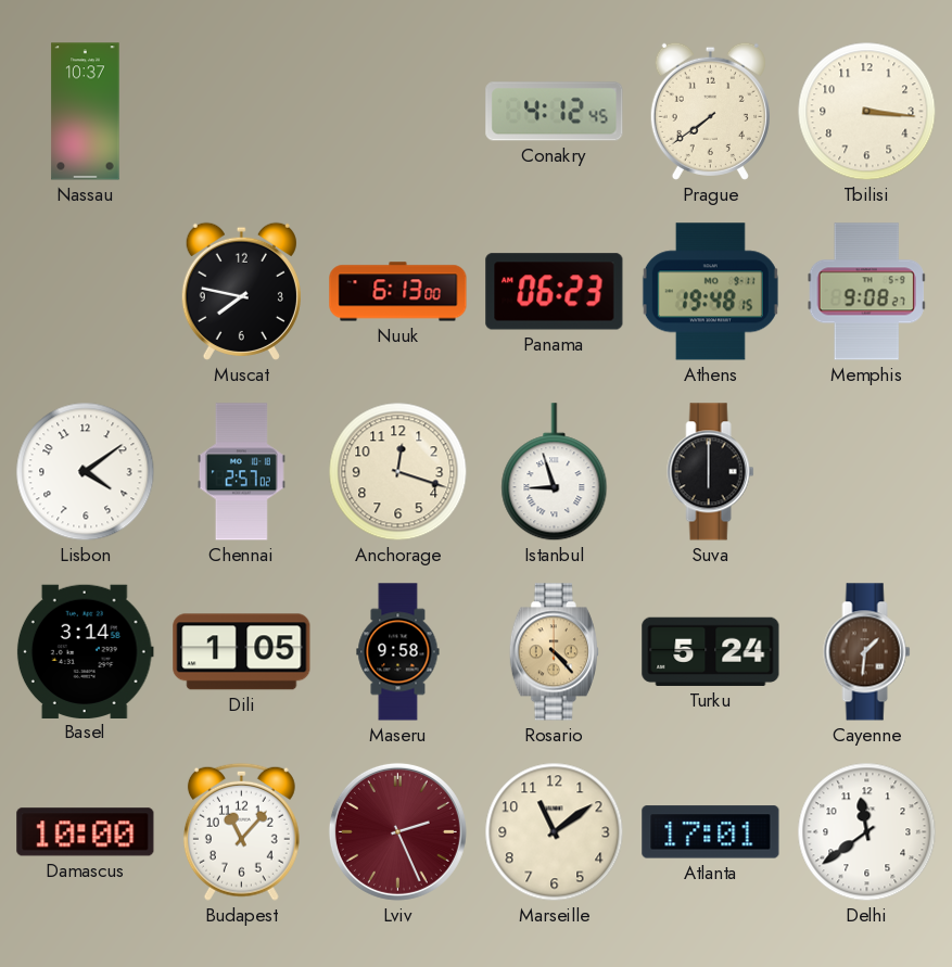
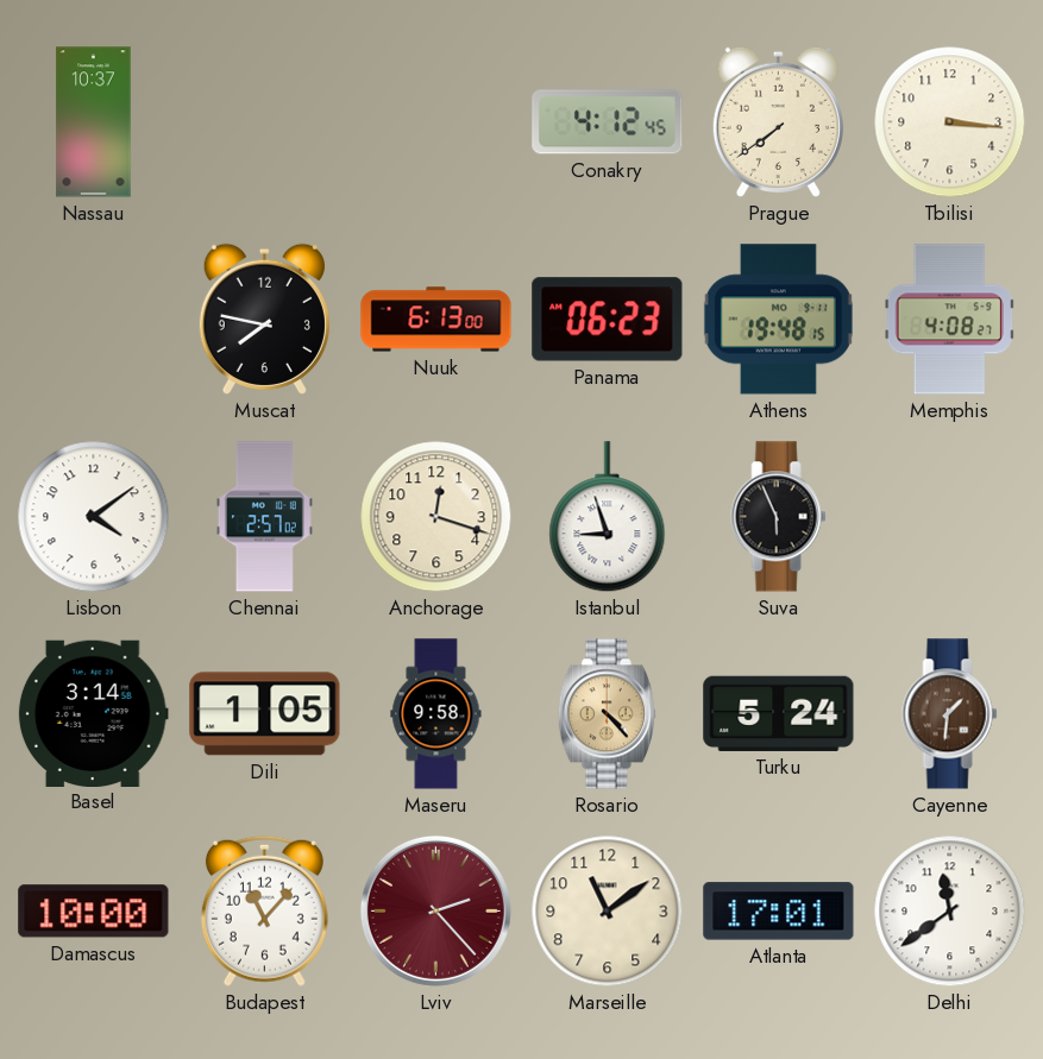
Memphis: 9:08 -> 4:08
Suva: 6:00 -> 5:56
Lviv: 2:26 -> 2:23
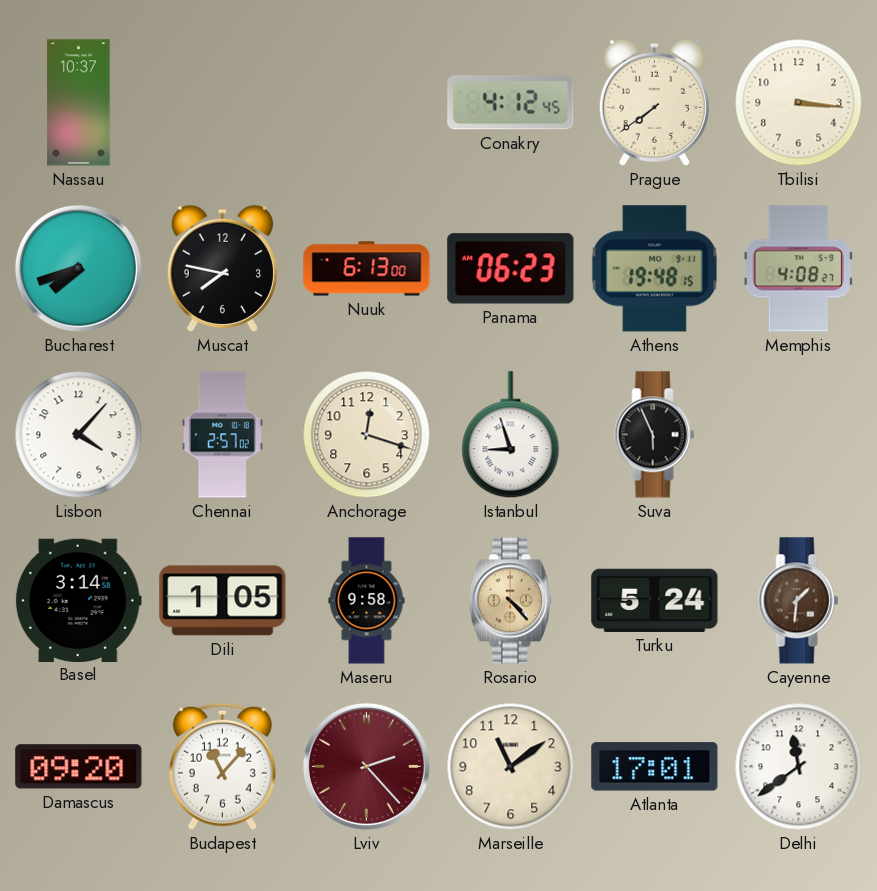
Bucharest: none -> 7:42
Lisbon: 4:09 -> 4:07
Damascus: 10:00 -> 09:20
